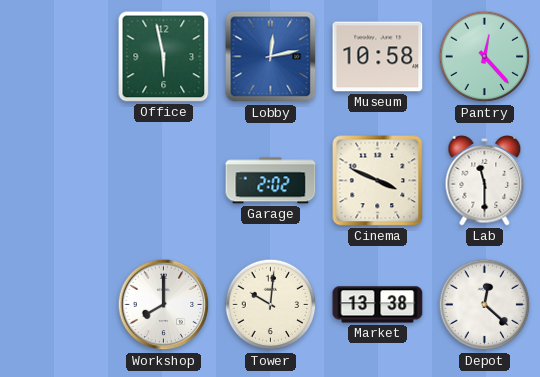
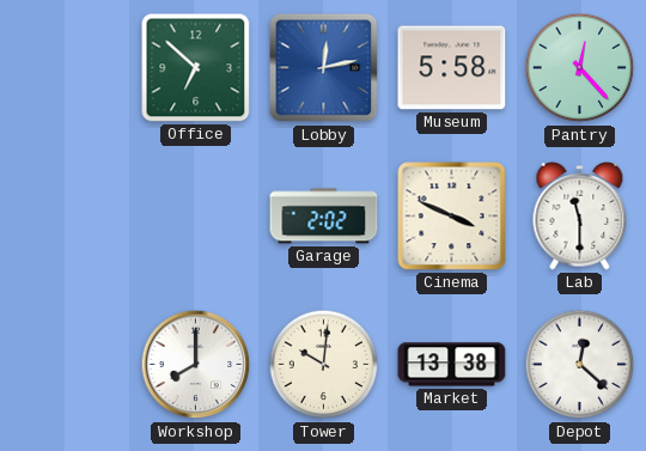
Office: 5:58 -> 6:52
Museum: 10:58 -> 5:58
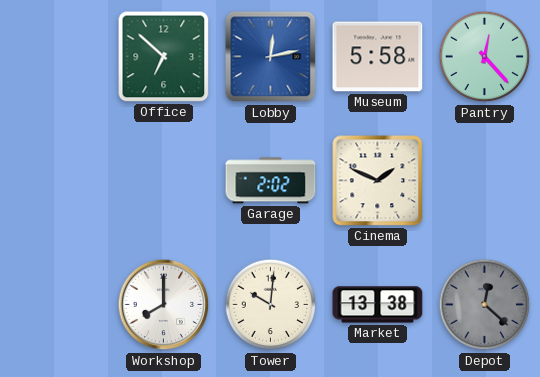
Cinema: 3:49 -> 1:49
Lab: 11:30 -> none
Depot dial: white -> grey
